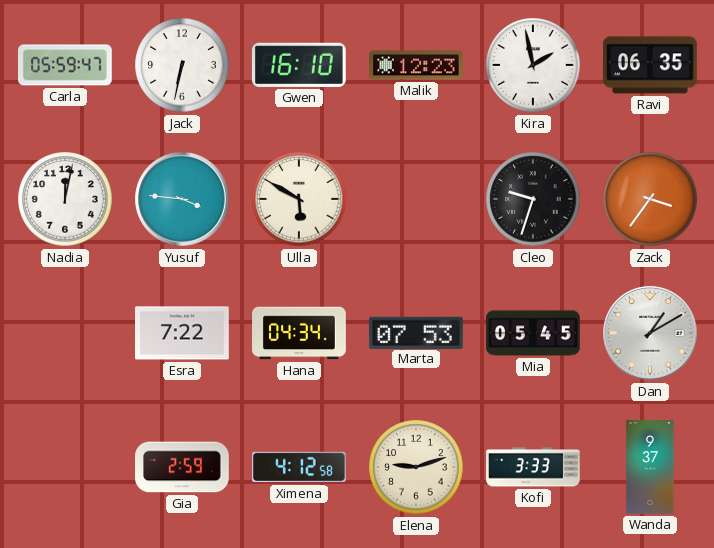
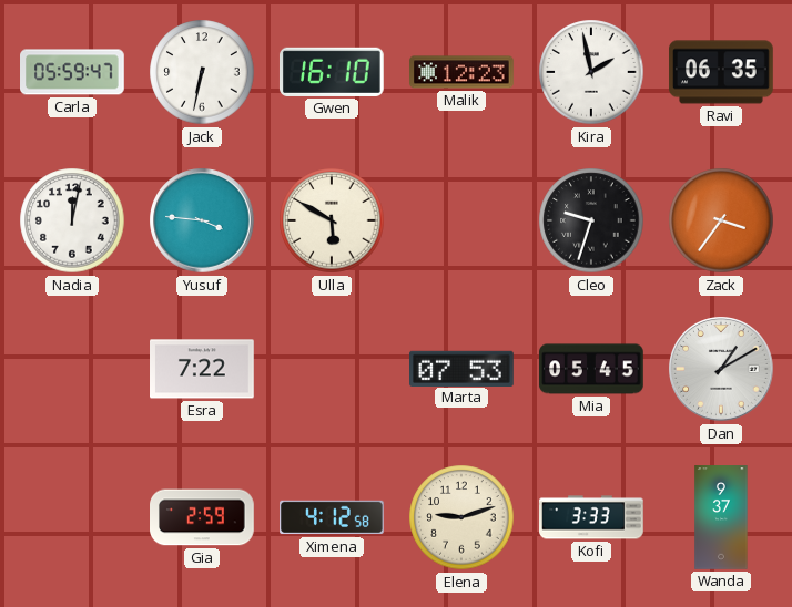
Hana: 04:34 -> none
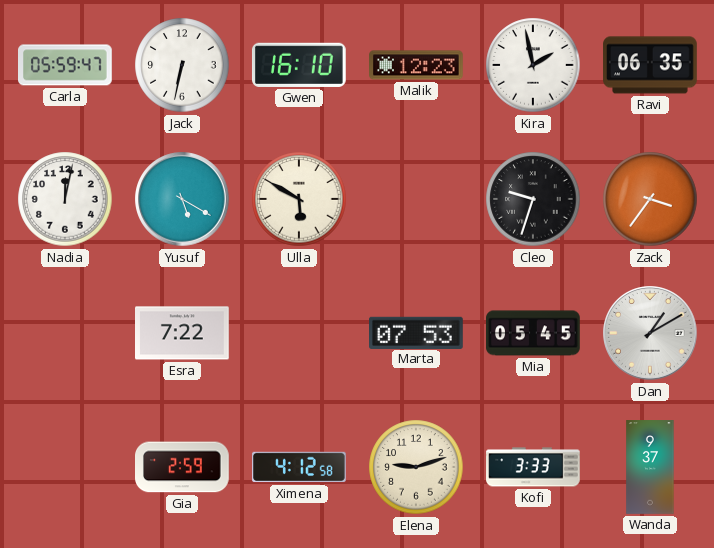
Yusuf: 3:46 -> 5:20
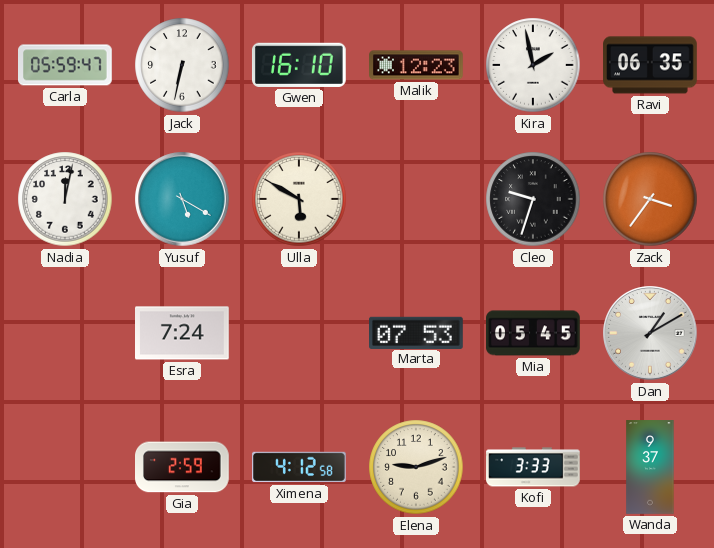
Esra: 7:22 -> 7:24
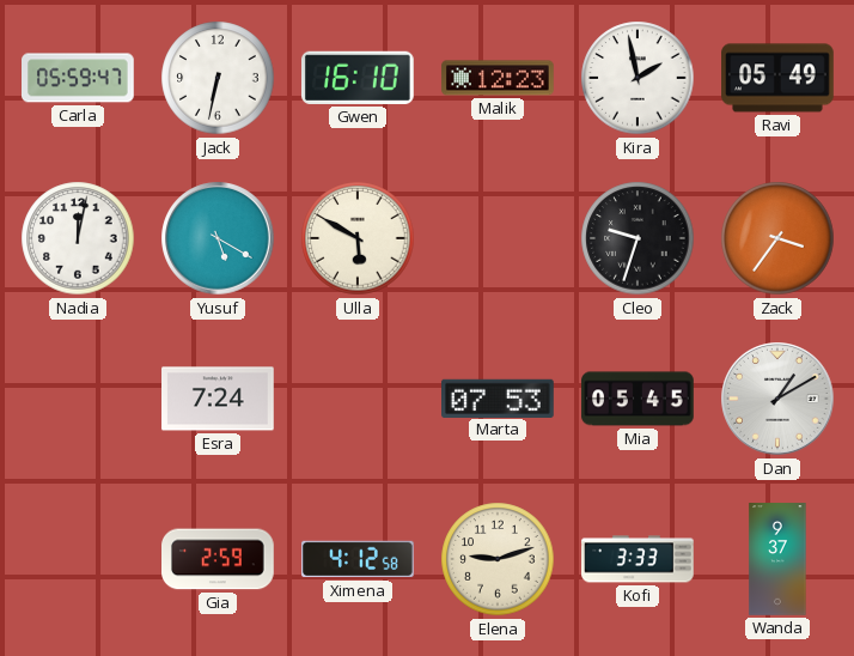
Ravi: 06:35 -> 05:49
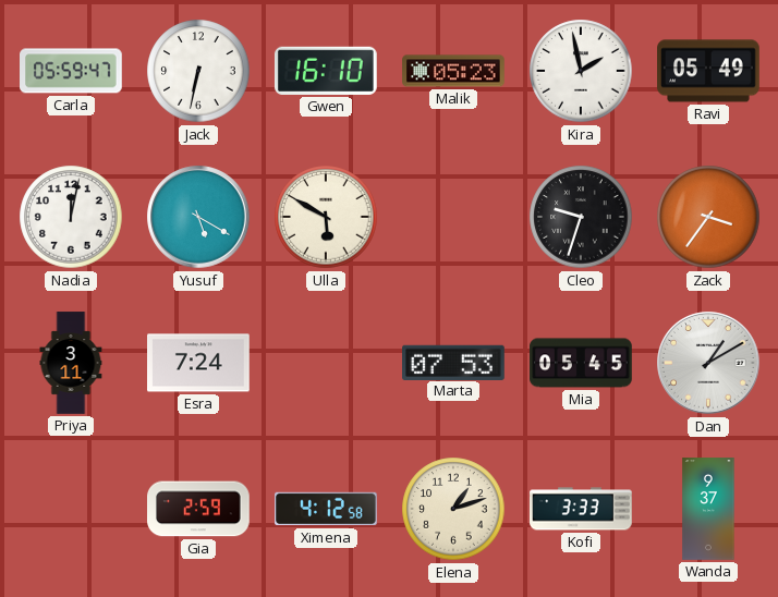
Malik: 12:23 -> 05:23
Priya: none -> 3:11
Elena: 9:12 -> 1:12
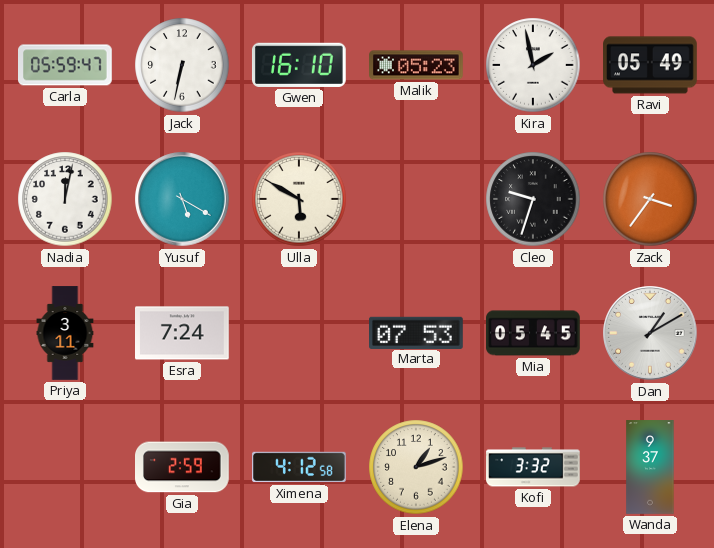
Kofi: 3:33 -> 3:32
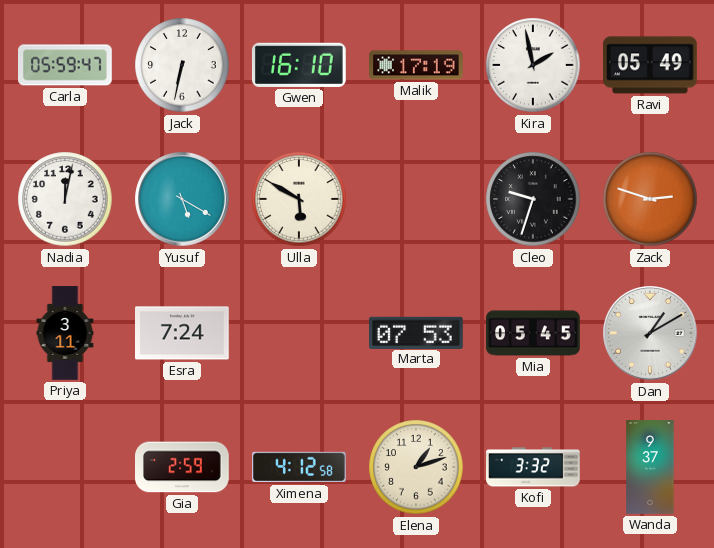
Malik: 05:23 -> 17:19
Zack: 3:36 -> 2:48
